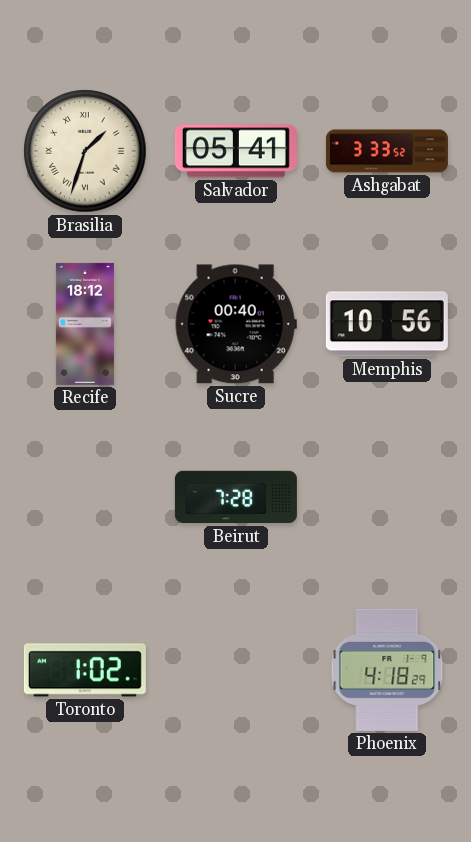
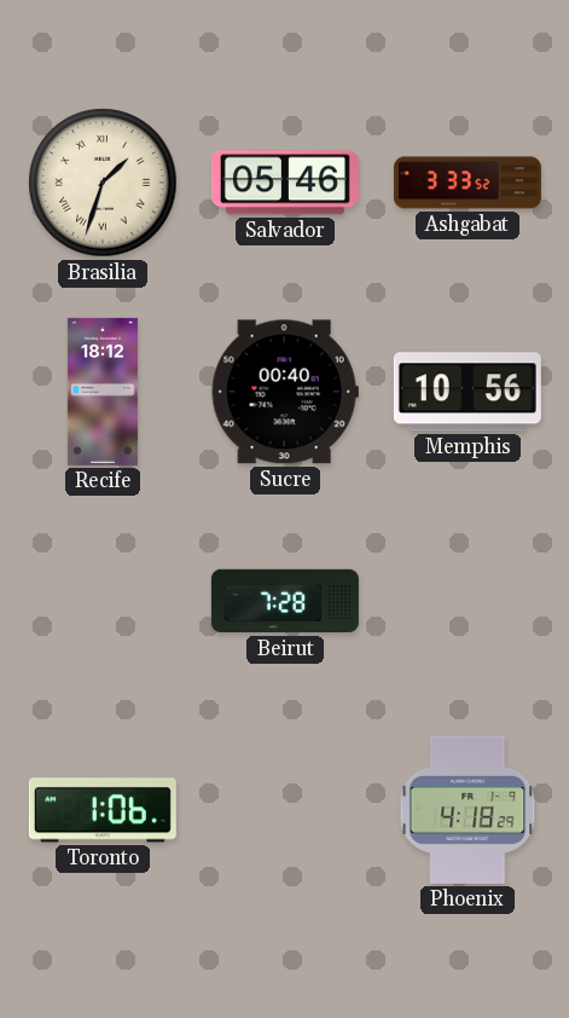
Salvador: 05:41 -> 05:46
Toronto: 1:02 -> 1:06
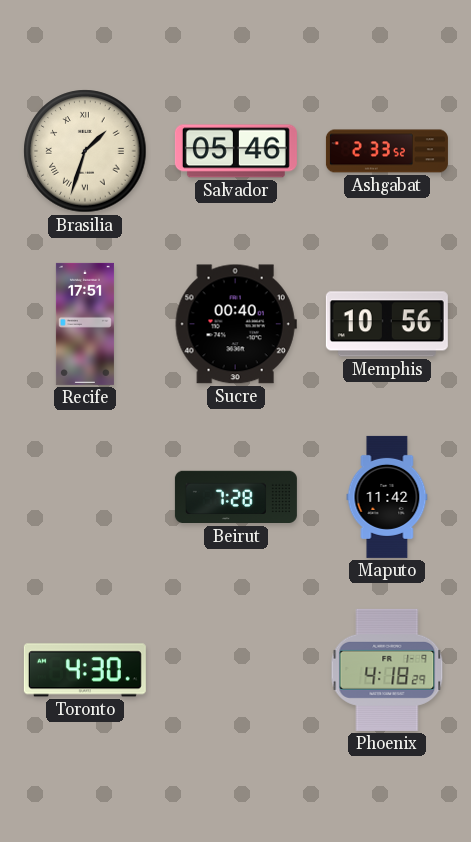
Ashgabat: 3:33 -> 2:33
Recife: 18:12 -> 17:51
Maputo: none -> 11:42
Toronto: 1:06 -> 4:30
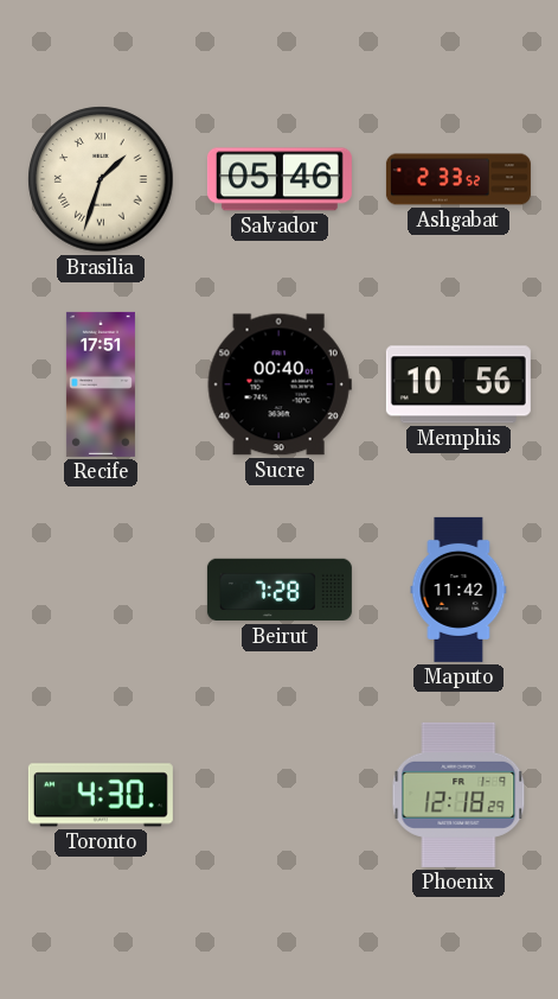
Phoenix: 4:18 -> 12:18
